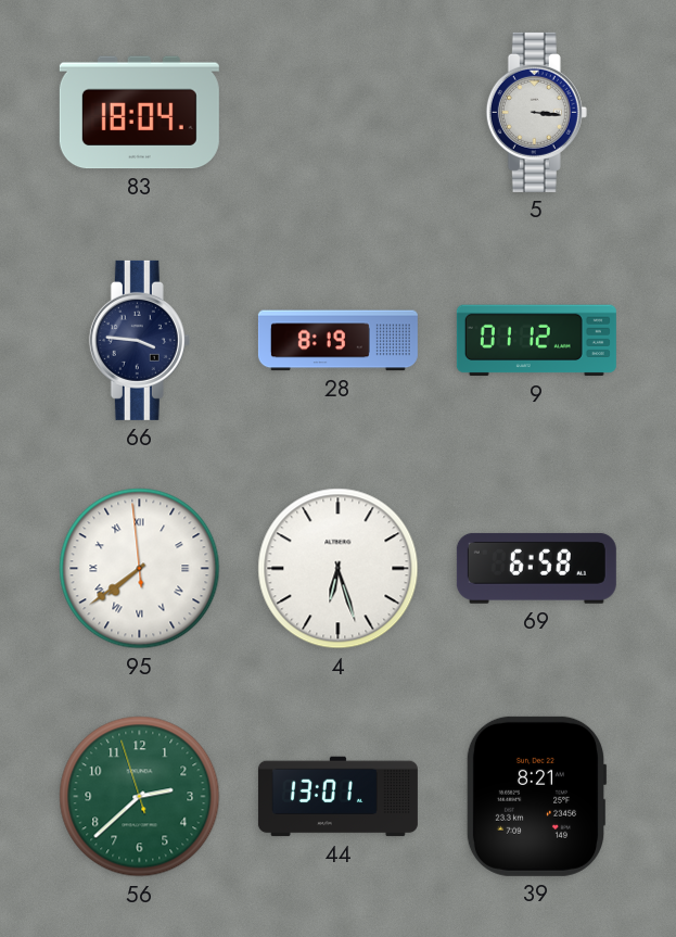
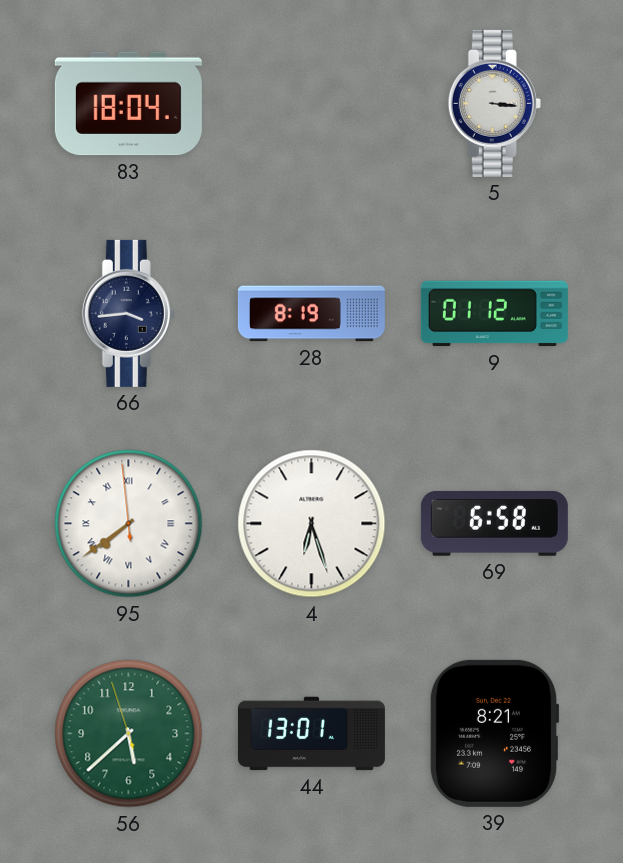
66: 3:46 -> 3:44
56: 2:37 -> 5:37
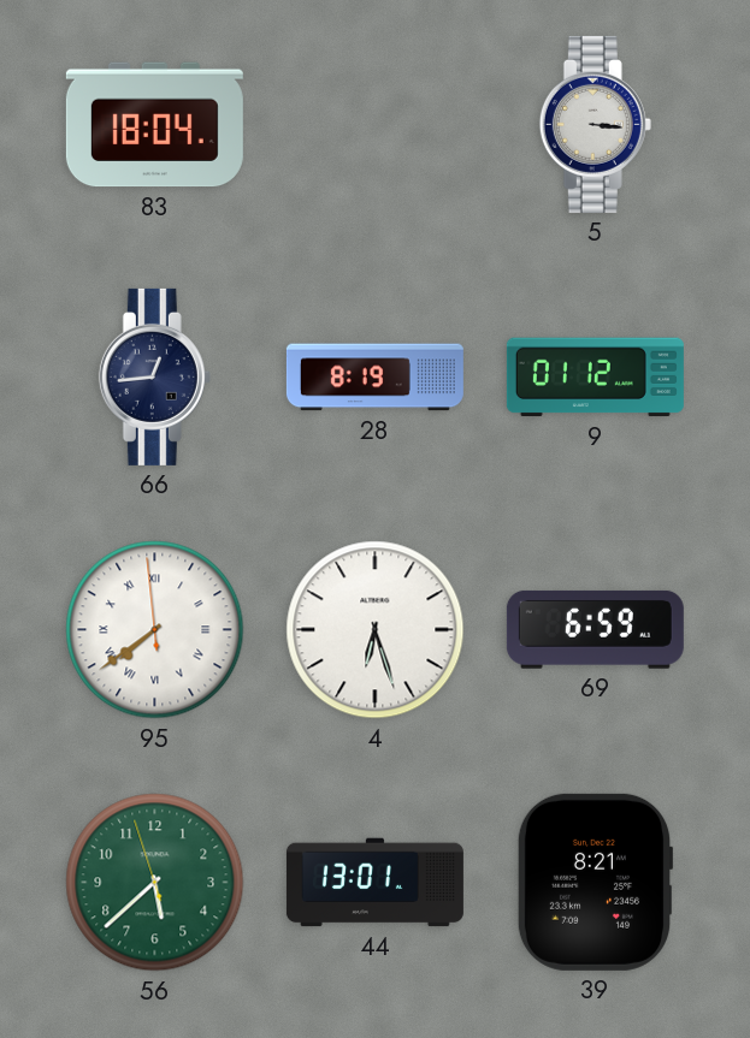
66: 3:44 -> 12:44
69: 6:58 -> 6:59
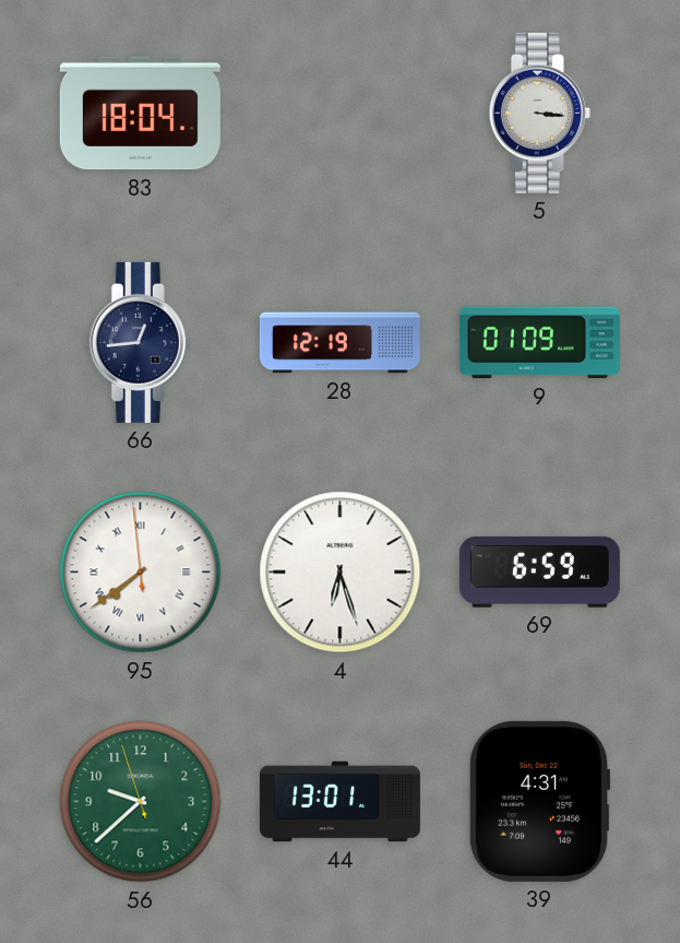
28: 8:19 -> 12:19
9: 01:12 -> 01:09
56: 5:37 -> 9:37
39: 8:21 -> 4:31
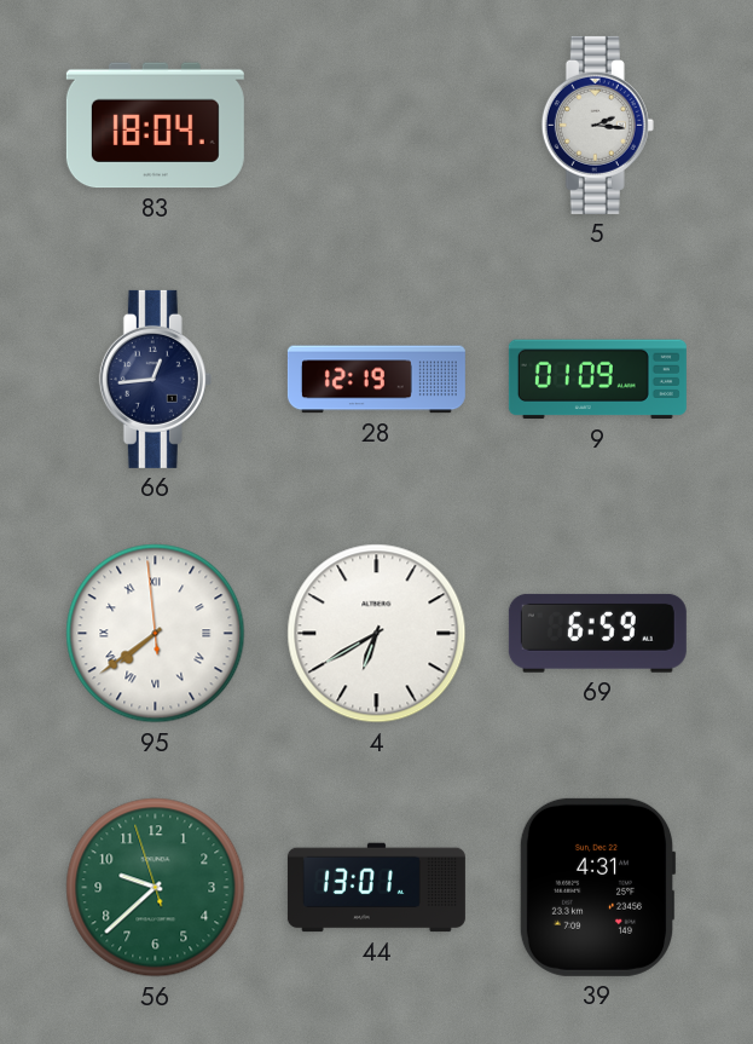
5: 3:16 -> 2:16
4: 6:27 -> 6:40
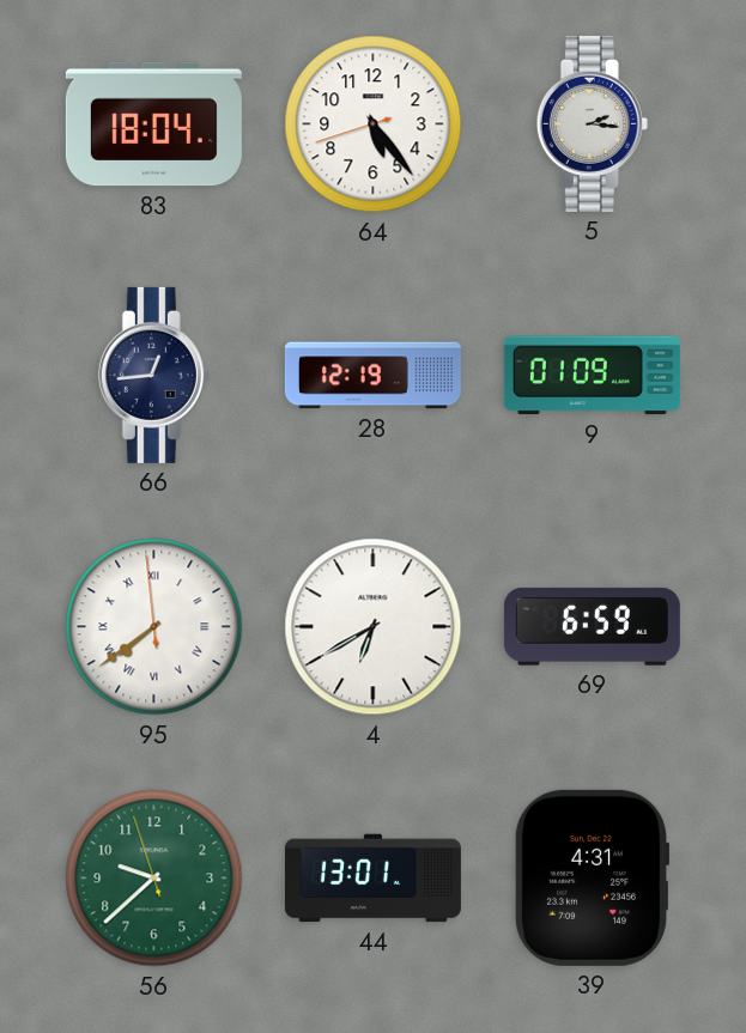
64: none -> 5:23
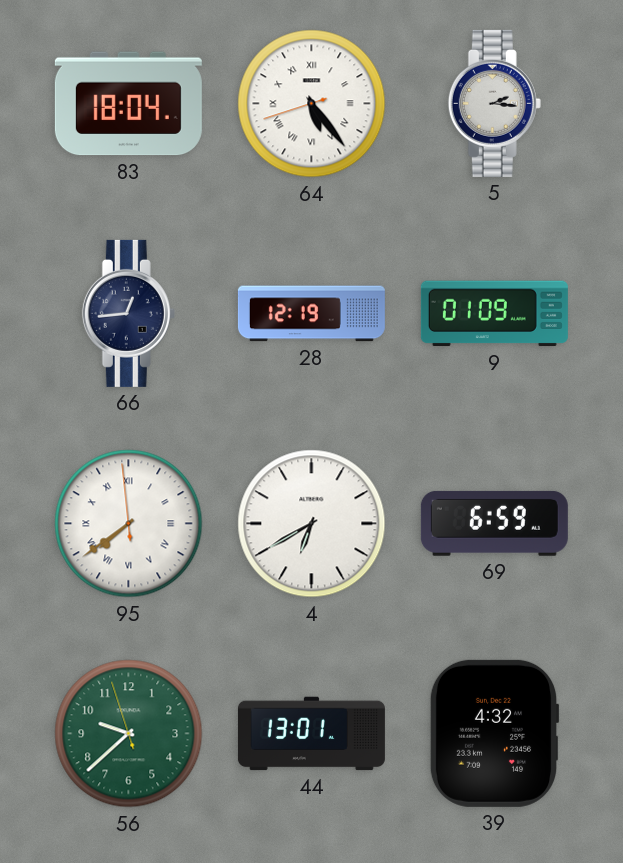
64 numerals: Arabic -> Roman
39: 4:31 -> 4:32
